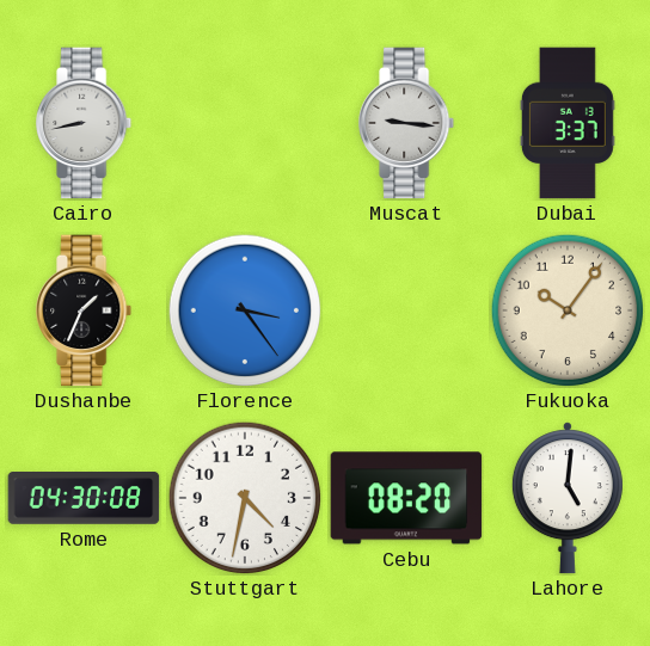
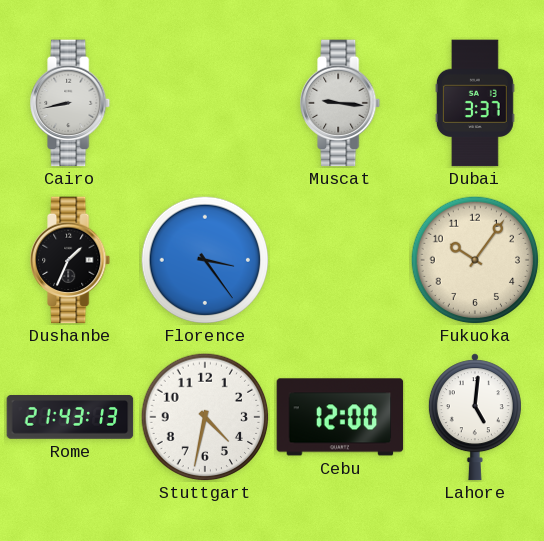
Rome: 04:30 -> 21:43
Cebu: 08:20 -> 12:00
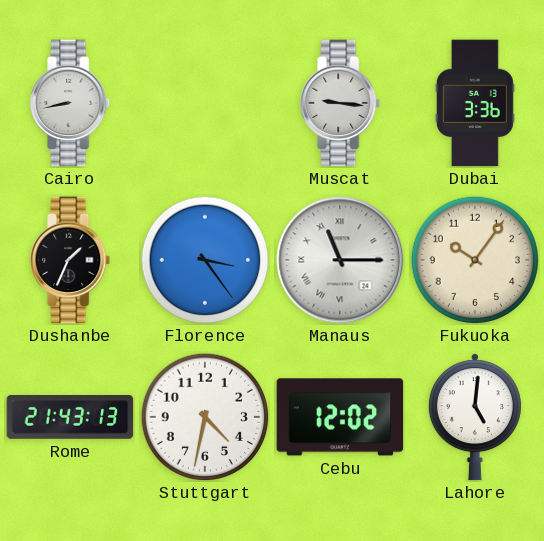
Dubai: 3:37 -> 3:36
Manaus: none -> 11:15
Cebu: 12:00 -> 12:02
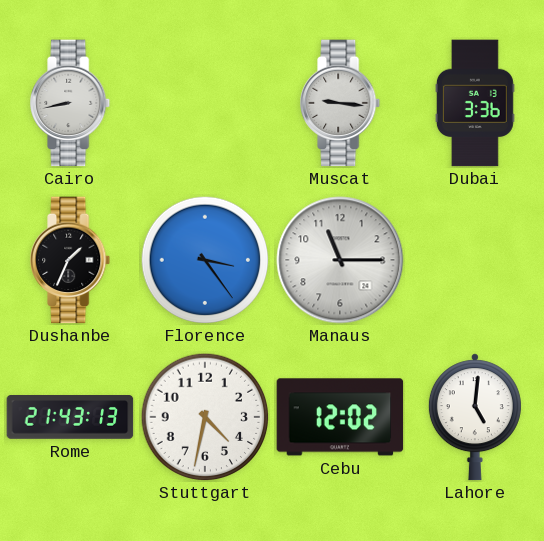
Manaus numerals: Roman -> Arabic
Fukuoka: 10:06 -> none
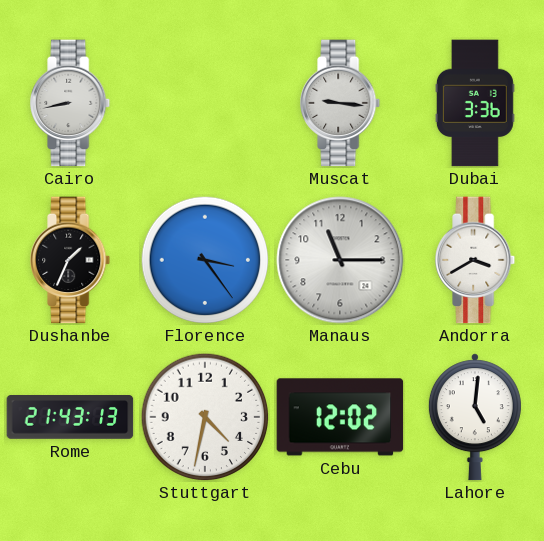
Andorra: none -> 3:40
